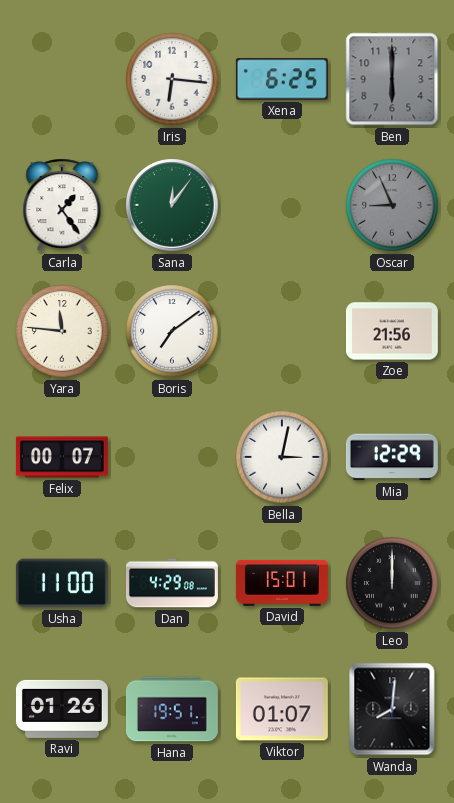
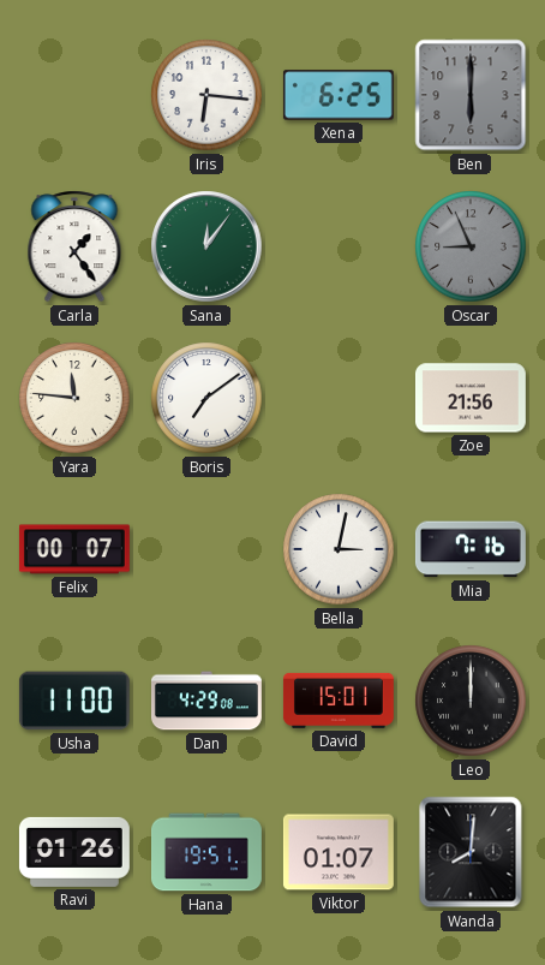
Mia: 12:29 -> 7:16
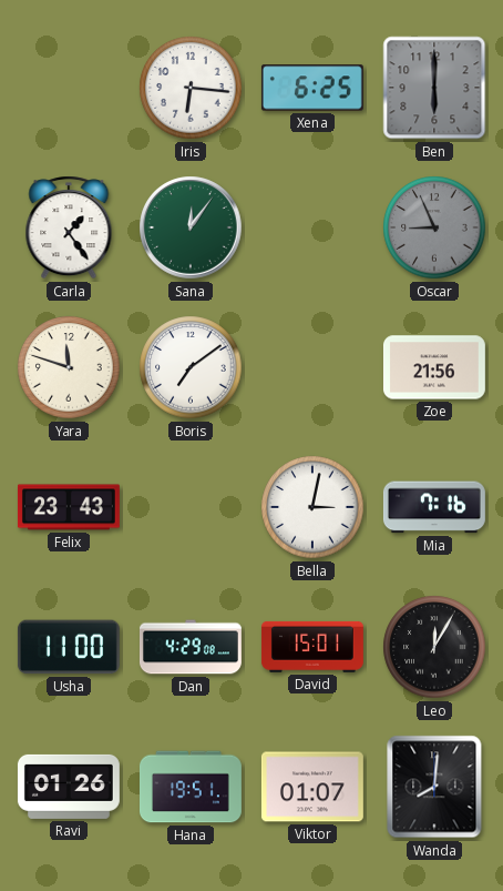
Yara: 11:46 -> 11:48
Felix: 00:07 -> 23:43
Leo: 12:00 -> 12:05
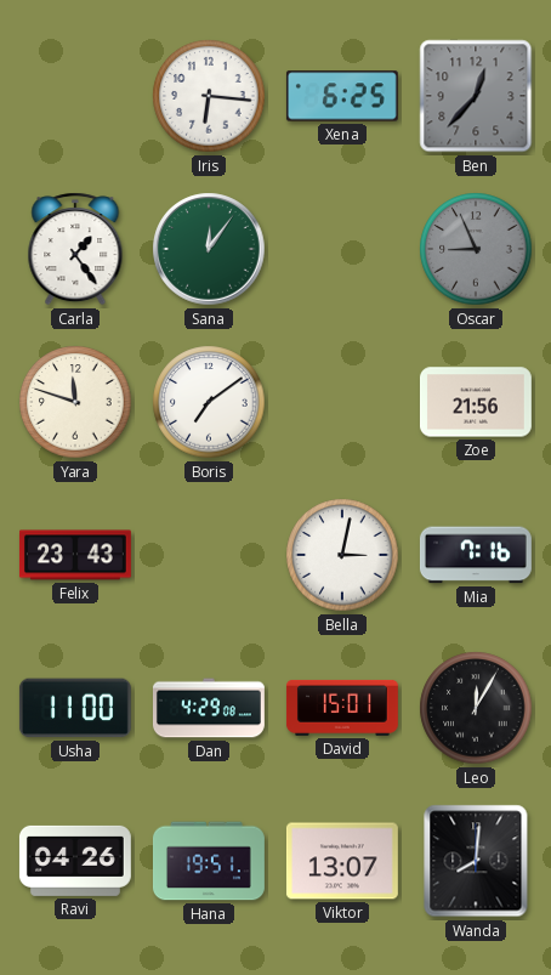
Ben: 6:00 -> 12:37
Ravi: 01:26 -> 04:26
Viktor: 01:07 -> 13:07
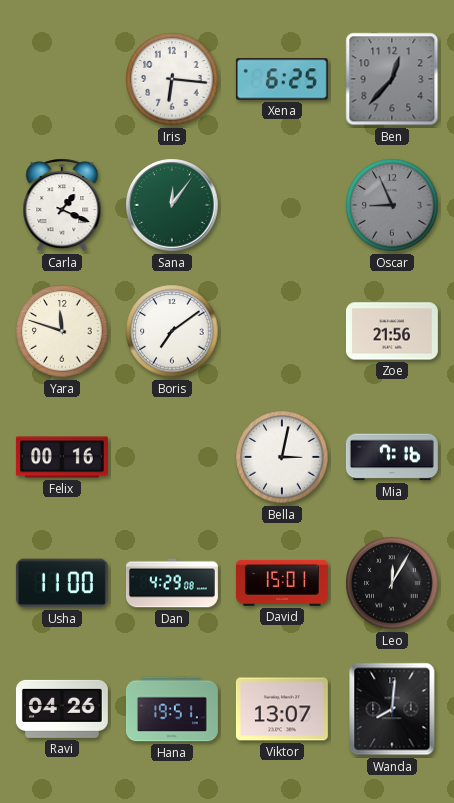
Carla: 1:24 -> 1:19
Felix: 23:43 -> 00:16
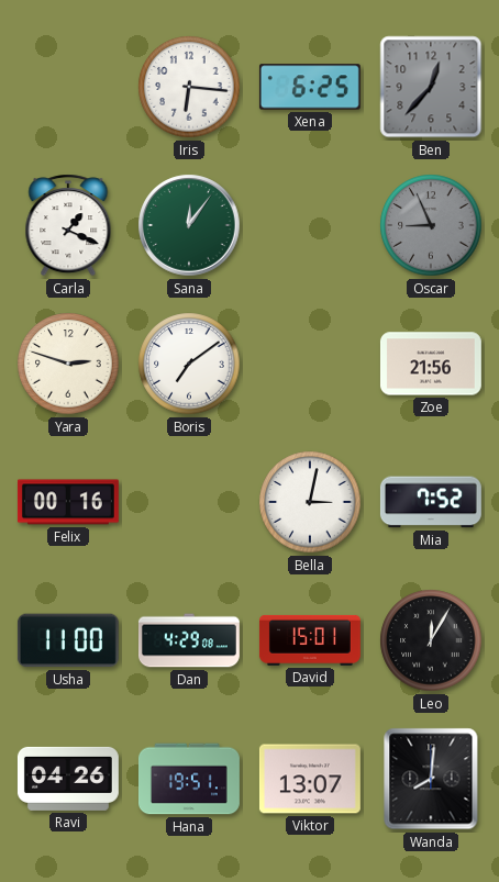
Yara: 11:48 -> 2:48
Mia: 7:16 -> 7:52
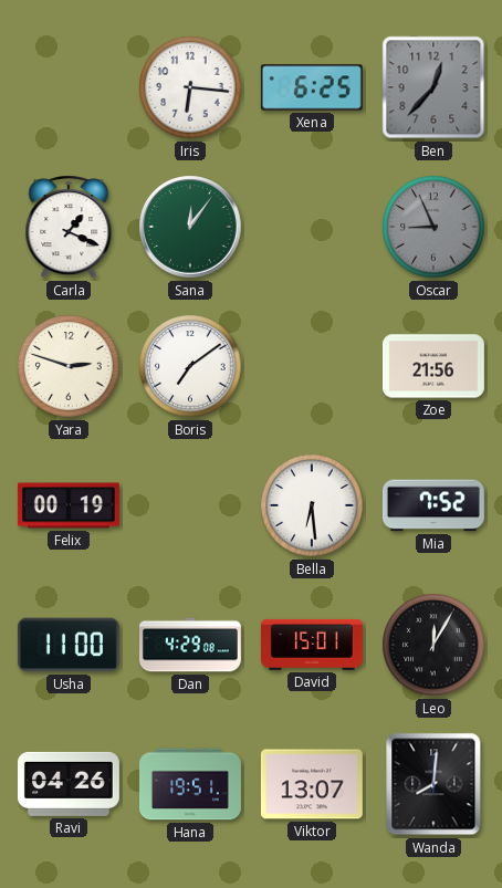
Felix: 00:16 -> 00:19
Bella: 3:02 -> 6:29
